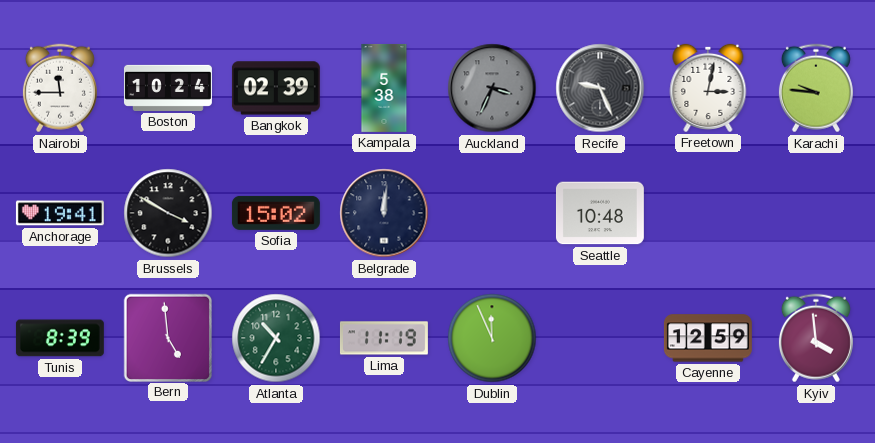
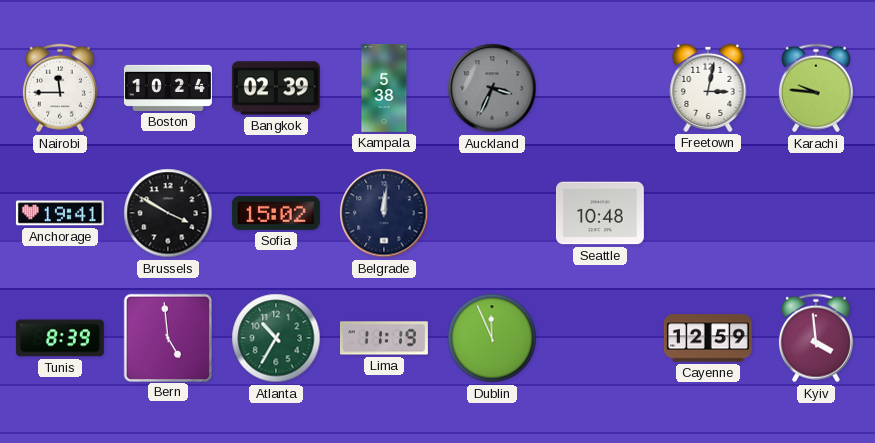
Recife: 9:26 -> none
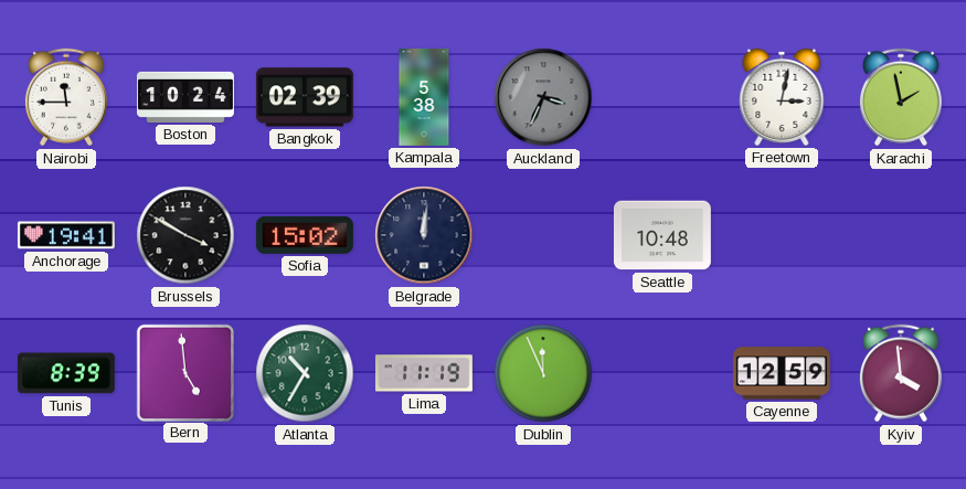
Karachi: 9:46 -> 1:58
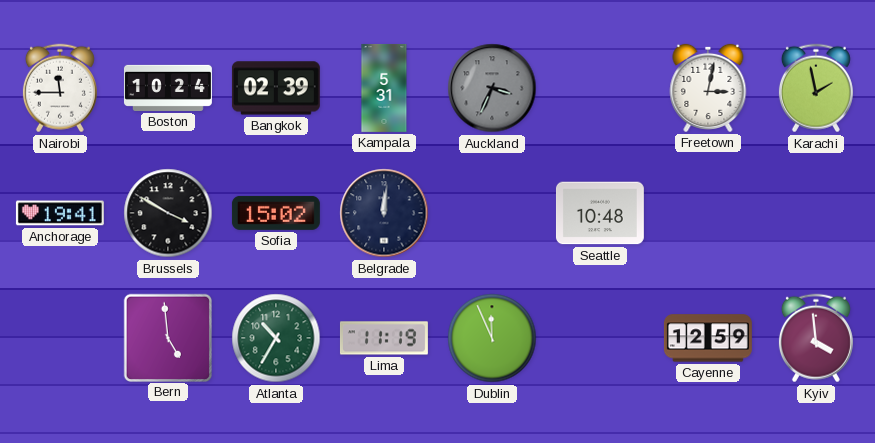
Kampala: 5:38 -> 5:31
Tunis: 8:39 -> none
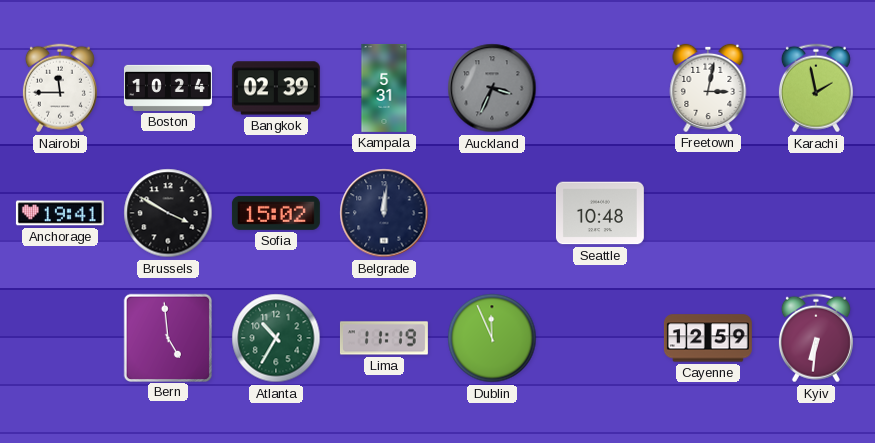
Kyiv: 3:59 -> 6:31
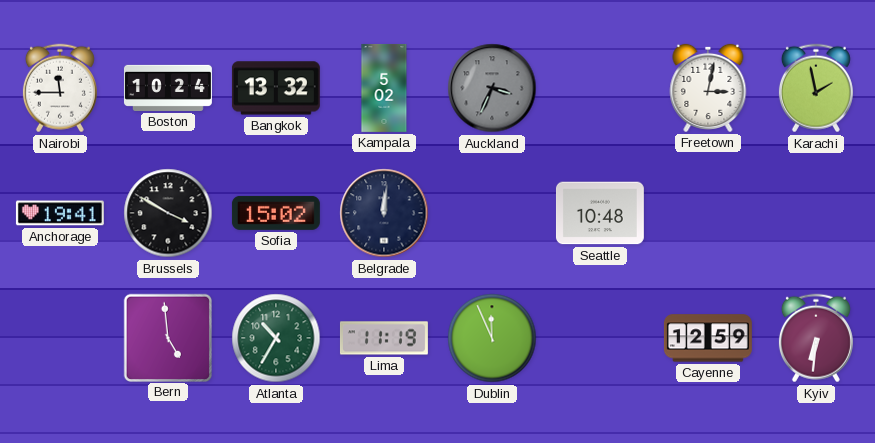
Bangkok: 02:39 -> 13:32
Kampala: 5:31 -> 5:02
